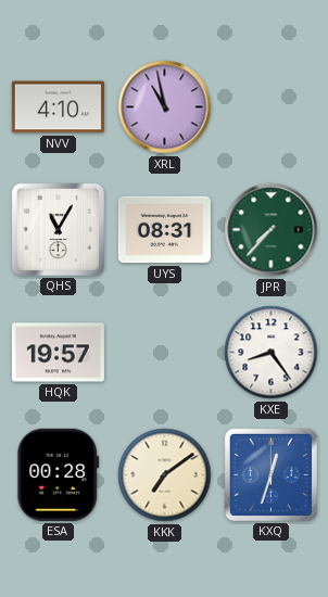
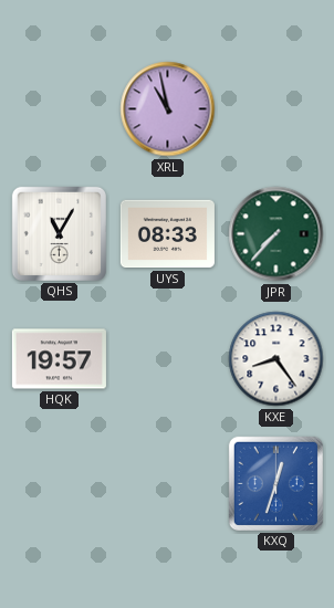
NVV: 4:10 -> none
UYS: 08:31 -> 08:33
ESA: 00:28 -> none
KKK: 7:09 -> none
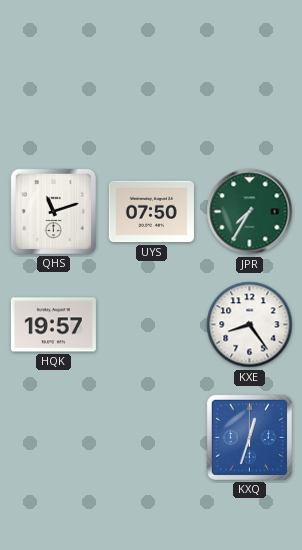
XRL: 10:58 -> none
QHS: 11:05 -> 11:12
UYS: 08:33 -> 07:50
JPR: 7:37 -> 7:35
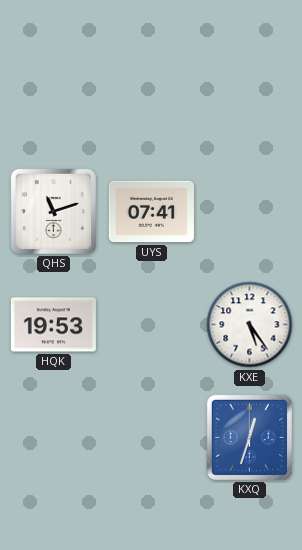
UYS: 07:50 -> 07:41
JPR: 7:35 -> none
HQK: 19:57 -> 19:53
KXE: 8:24 -> 5:24
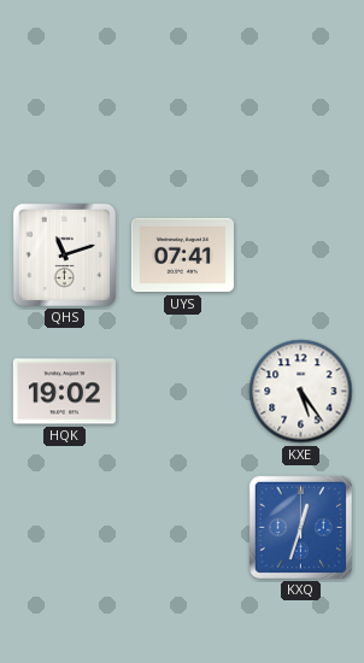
HQK: 19:53 -> 19:02
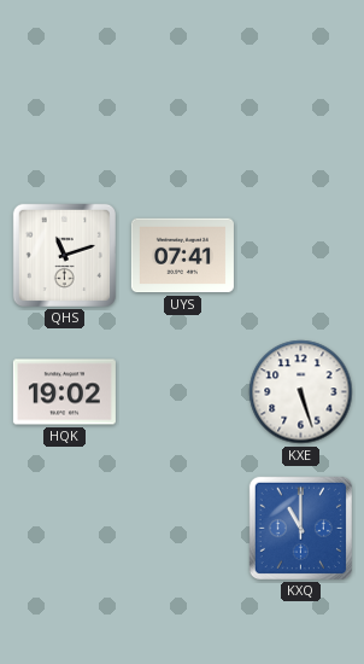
KXE: 5:24 -> 5:27
KXQ: 12:33 -> 11:00
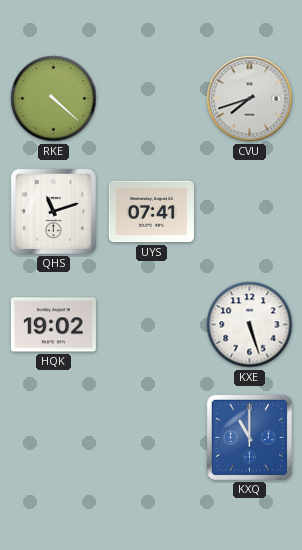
RKE: none -> 4:22
CVU: none -> 7:42
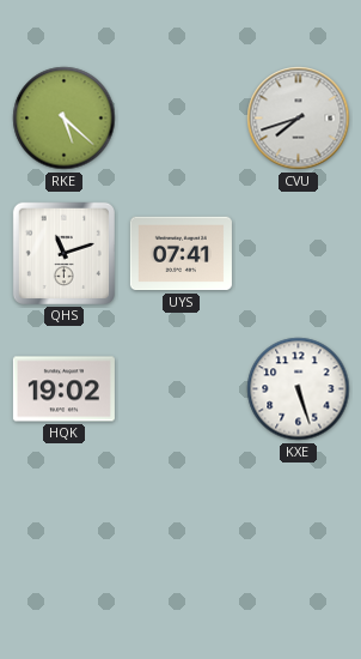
RKE: 4:22 -> 5:22
KXQ: 11:00 -> none
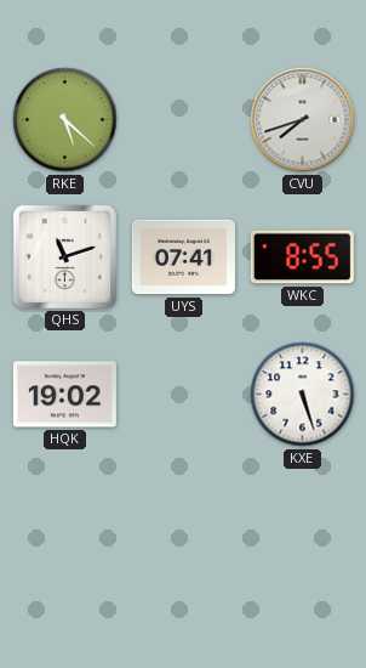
WKC: none -> 8:55
